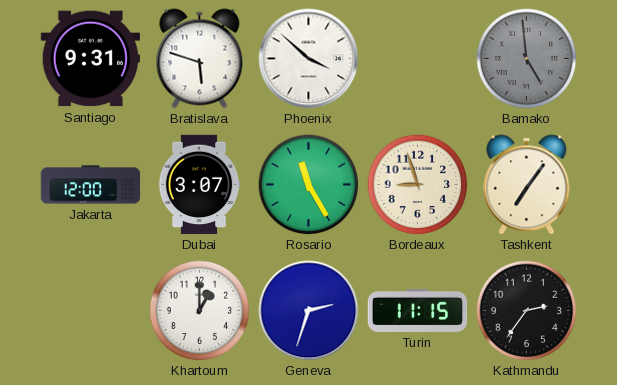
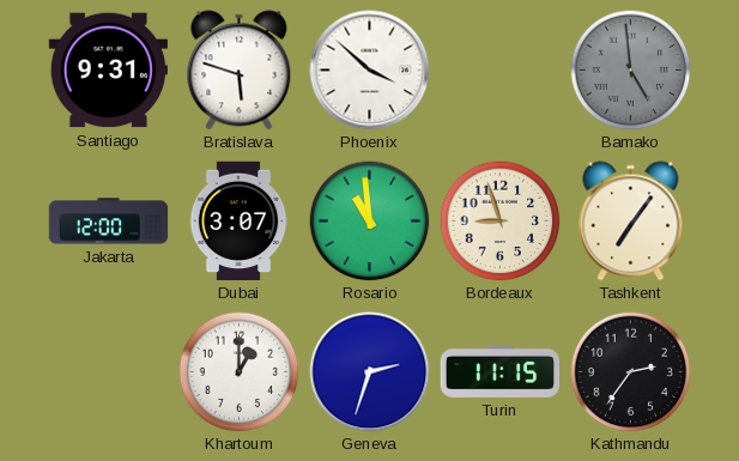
Rosario: 11:25 -> 10:59
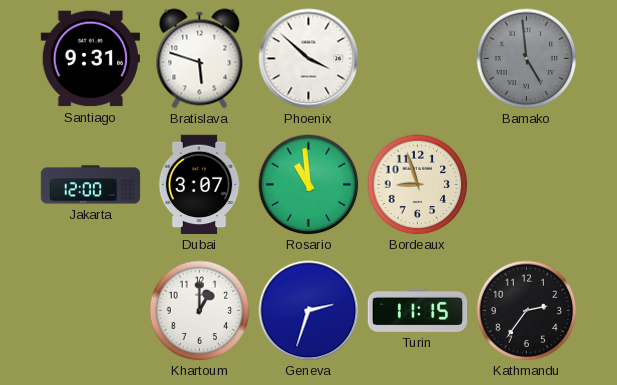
Tashkent: 7:06 -> none
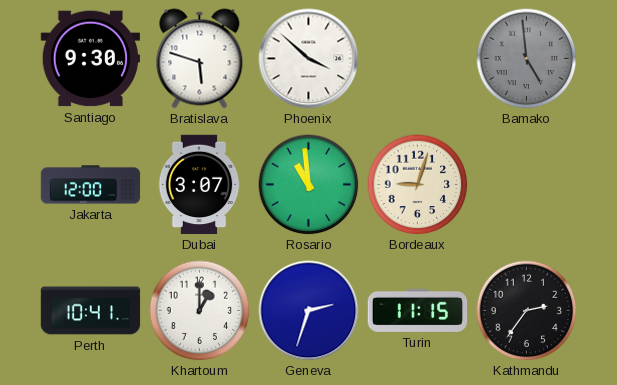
Santiago: 9:31 -> 9:30
Bordeaux: 8:57 -> 9:03
Perth: none -> 10:41
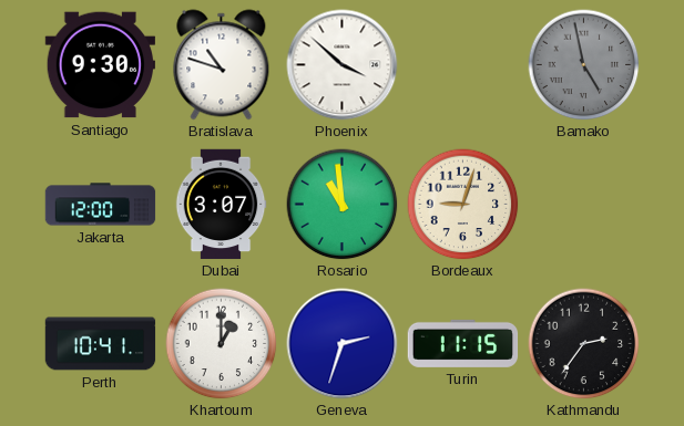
Bratislava: 5:48 -> 10:48
Bamako: 4:59 -> 4:58
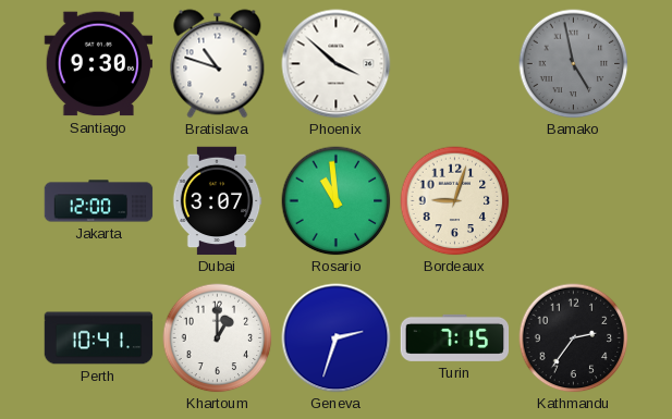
Turin: 11:15 -> 7:15
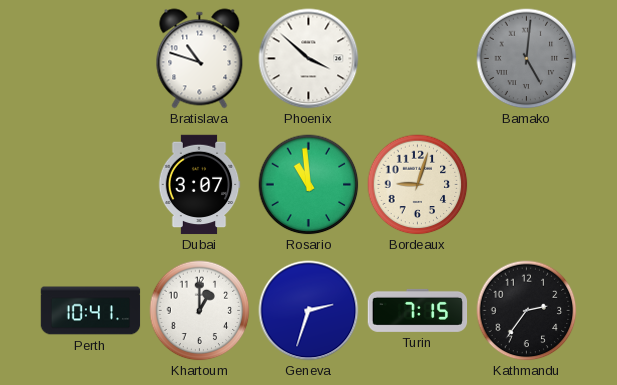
Santiago: 9:30 -> none
Bamako: 4:58 -> 5:01
Jakarta: 12:00 -> none
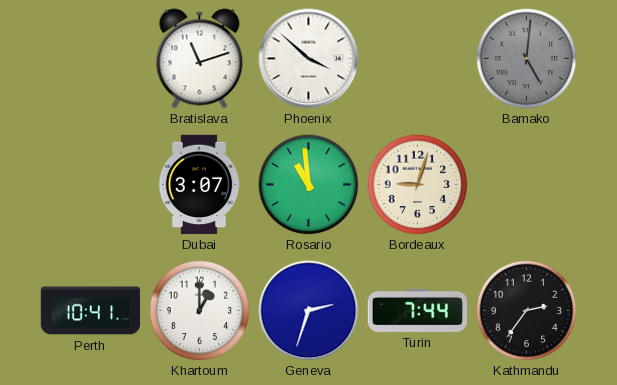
Bratislava: 10:48 -> 11:12
Turin: 7:15 -> 7:44
